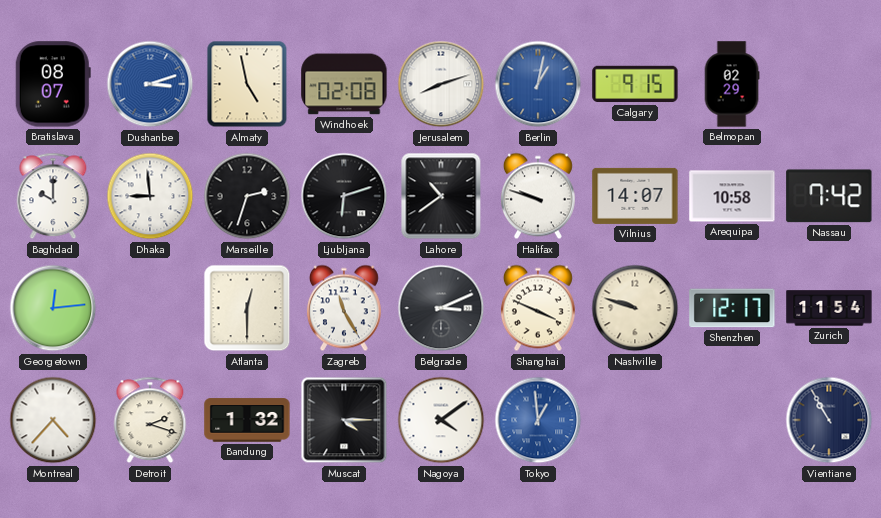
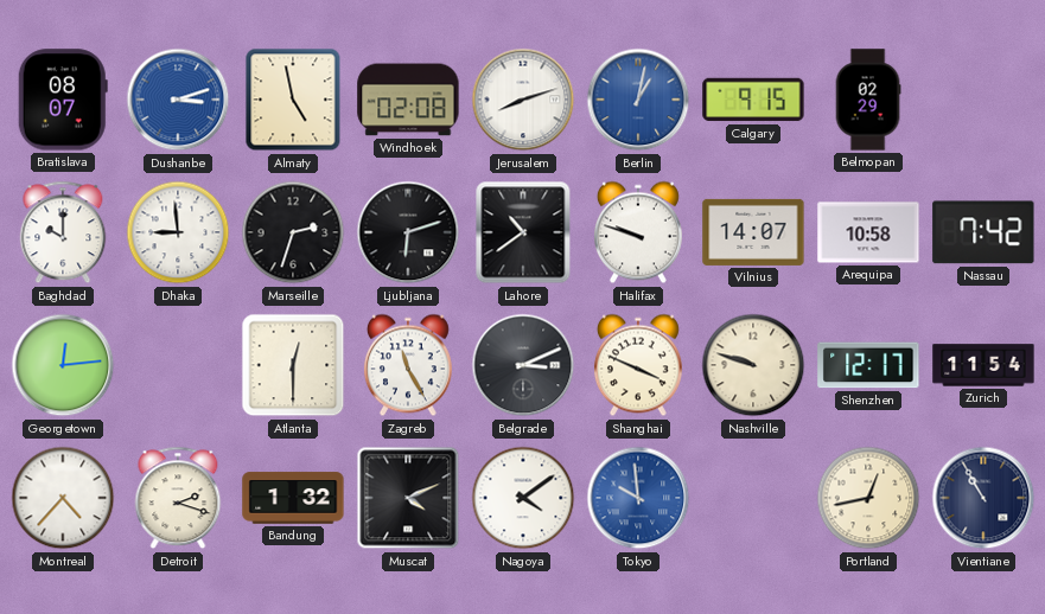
Muscat: 4:15 -> 4:11
Tokyo: 12:59 -> 9:59
Portland: none -> 12:43
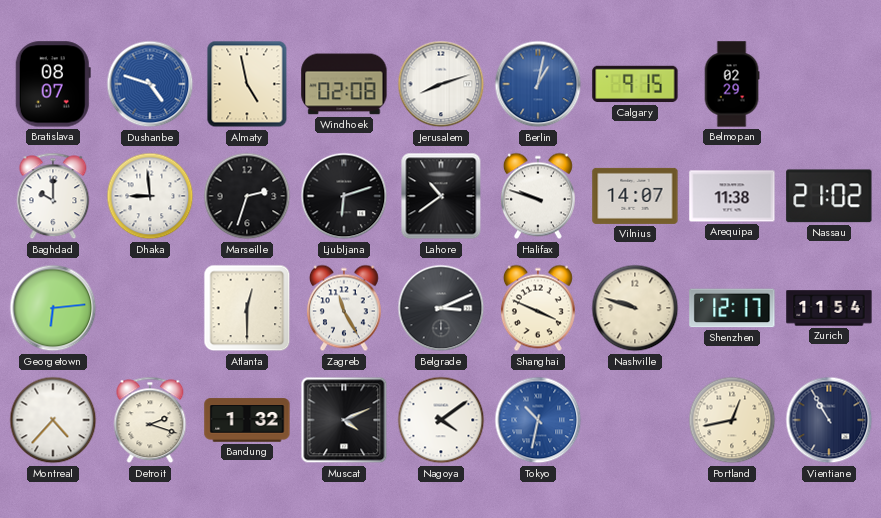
Dushanbe: 3:12 -> 4:48
Arequipa: 10:58 -> 11:38
Nassau: 7:42 -> 21:02
Georgetown: 12:14 -> 6:14
Tokyo: 9:59 -> 10:32
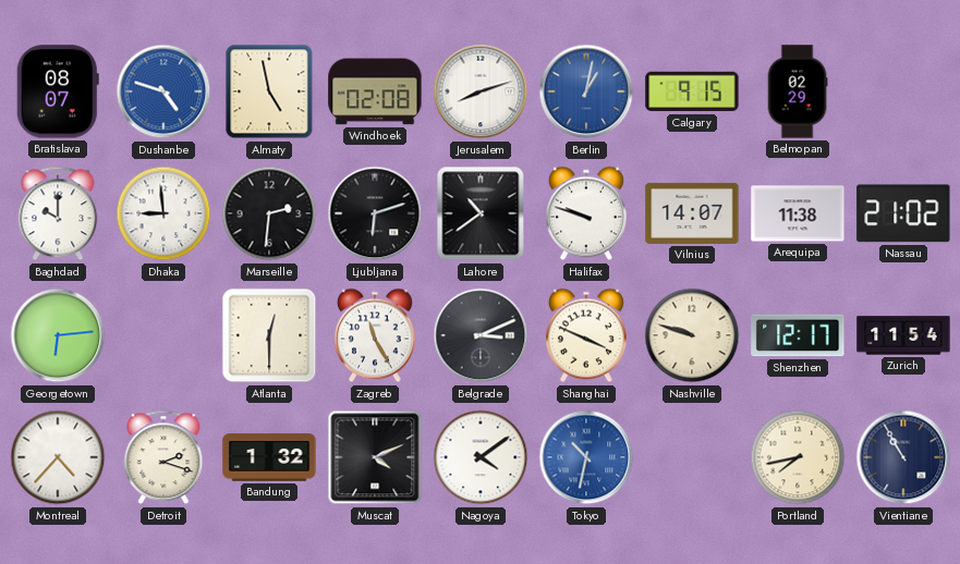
Marseille: 2:33 -> 2:31
Portland: 12:43 -> 7:43
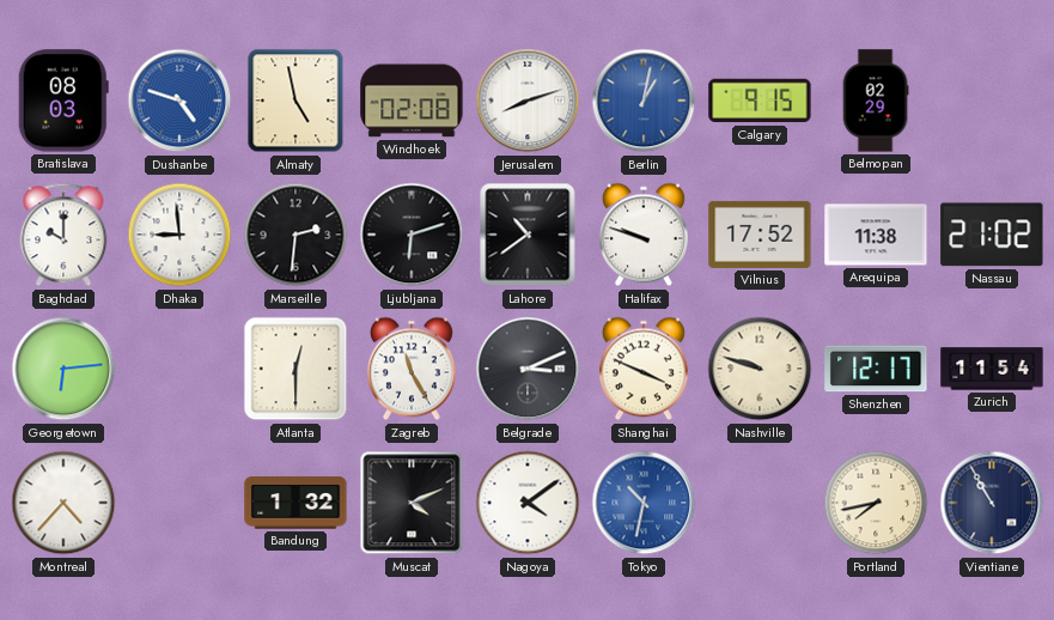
Bratislava: 08:07 -> 08:03
Vilnius: 14:07 -> 17:52
Detroit: 2:18 -> none
